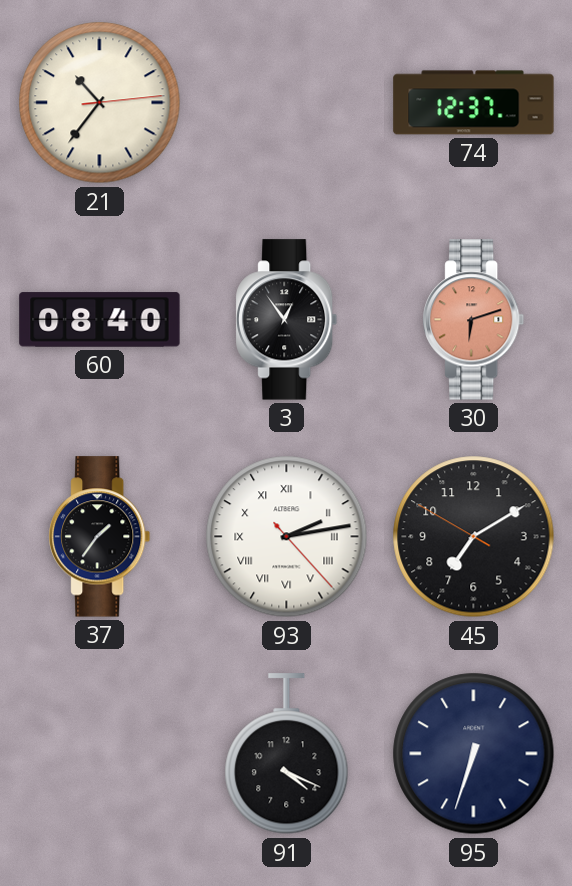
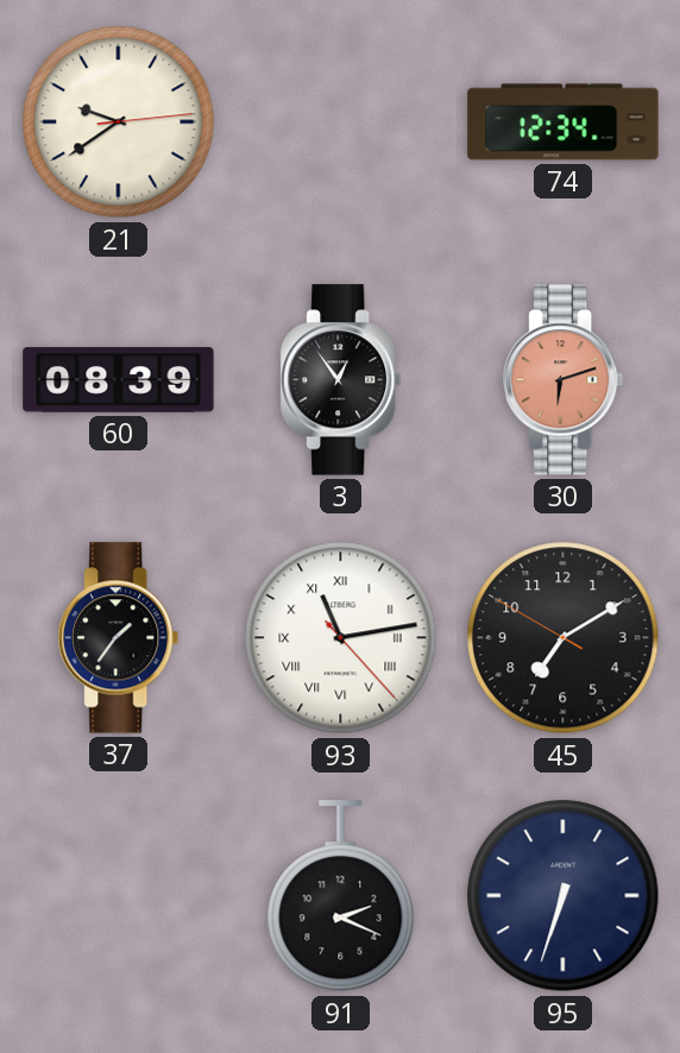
21: 10:36 -> 9:39
74: 12:37 -> 12:34
60: 08:40 -> 08:39
93: 2:13 -> 11:13
91: 4:19 -> 2:19
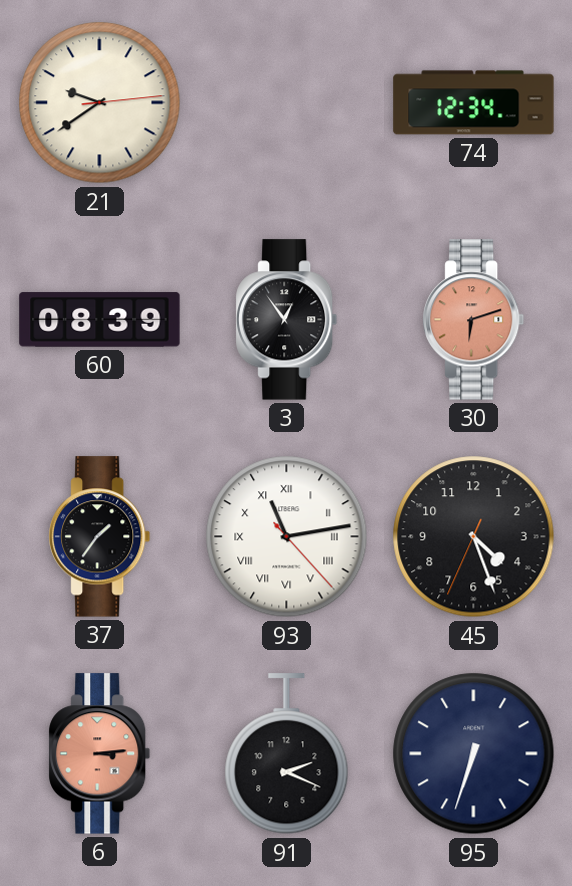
45: 7:09 -> 4:26
6: none -> 3:14
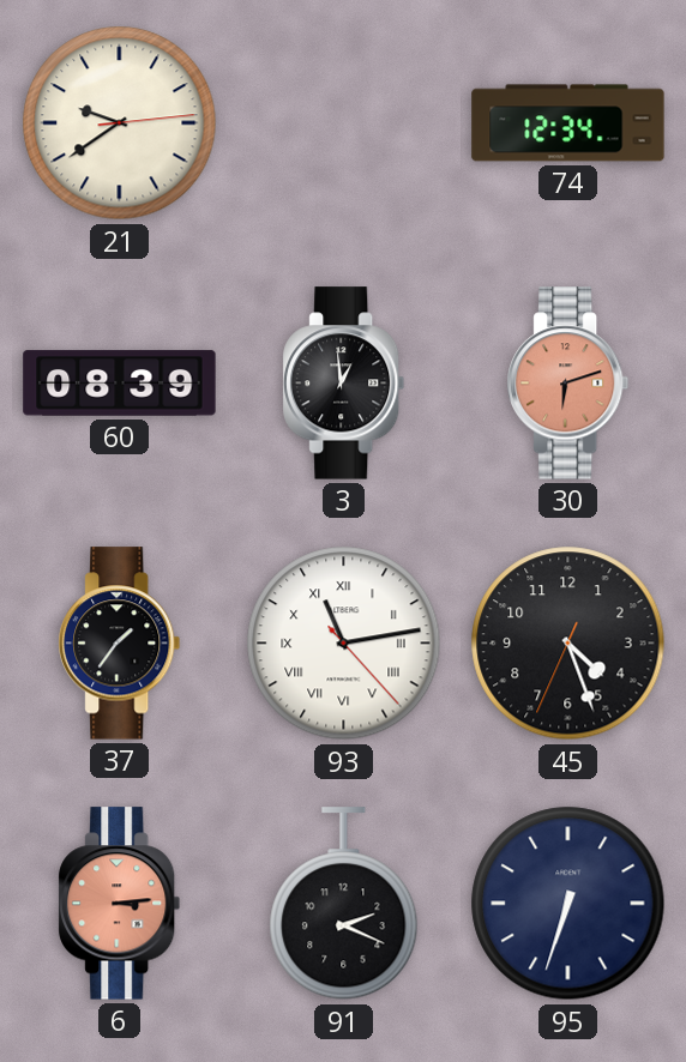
3: 12:54 -> 12:59
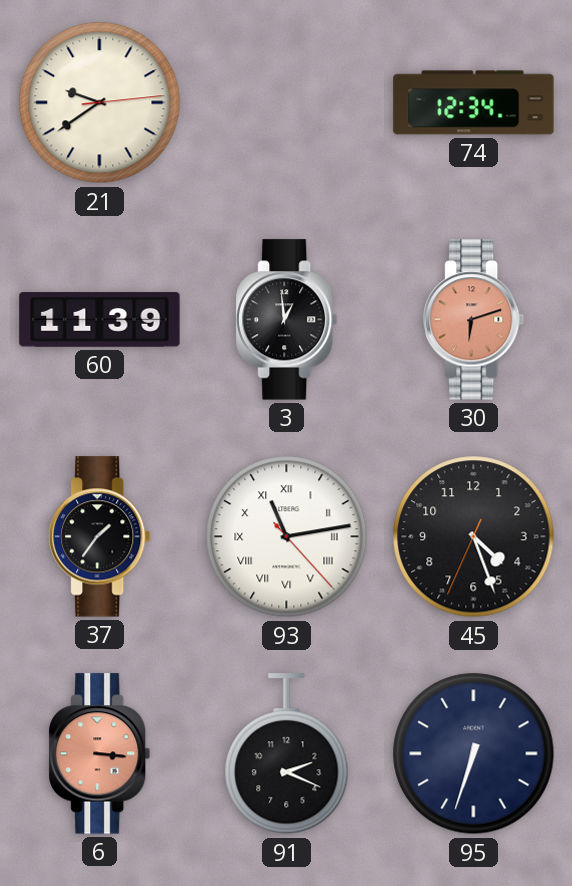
60: 08:39 -> 11:39
6: 3:14 -> 3:16
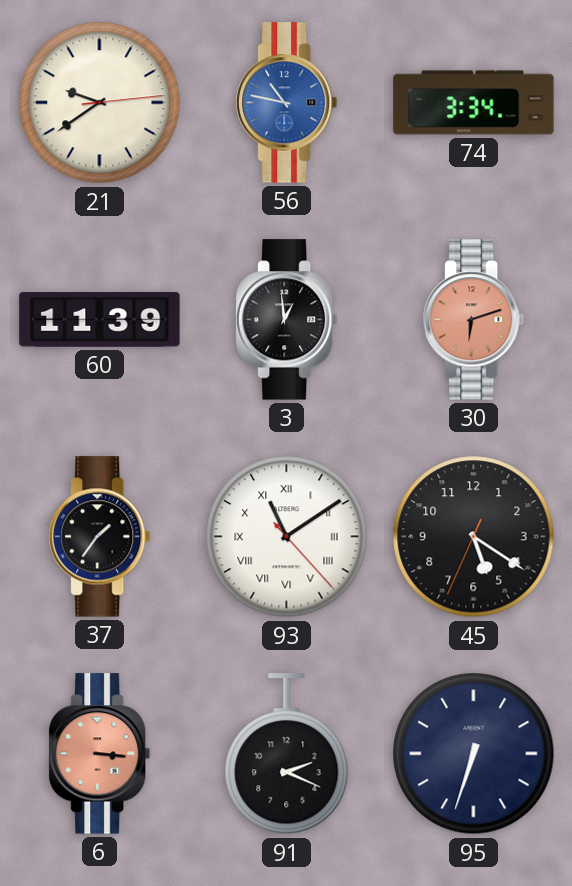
56: none -> 10:47
74: 12:34 -> 3:34
93: 11:13 -> 11:09
45: 4:26 -> 5:20
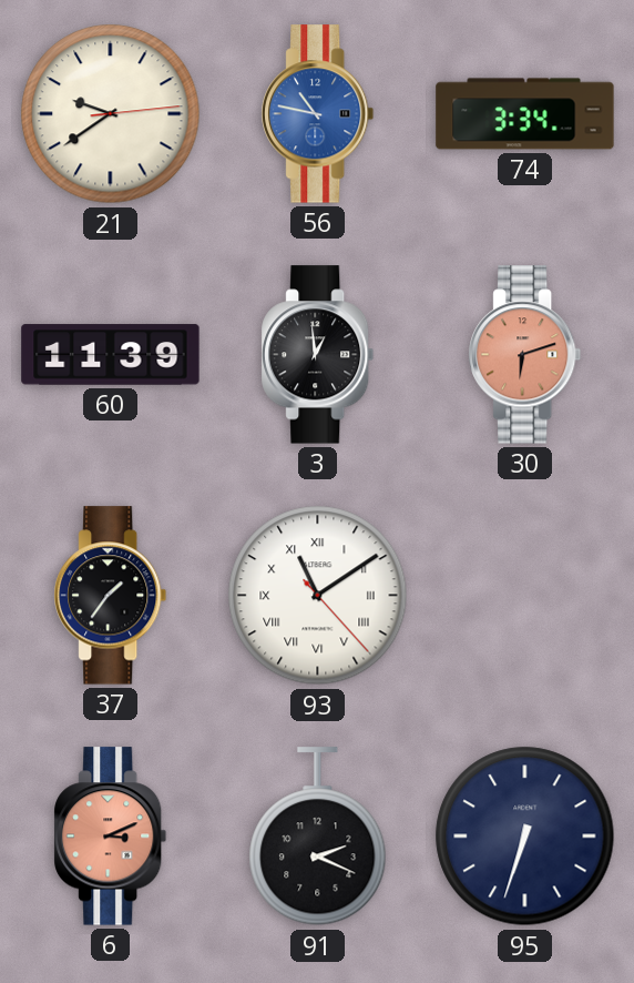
45: 5:20 -> none
6: 3:16 -> 3:11
